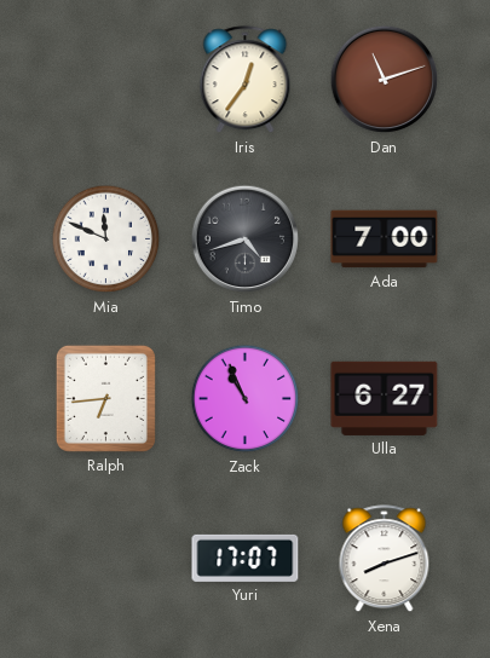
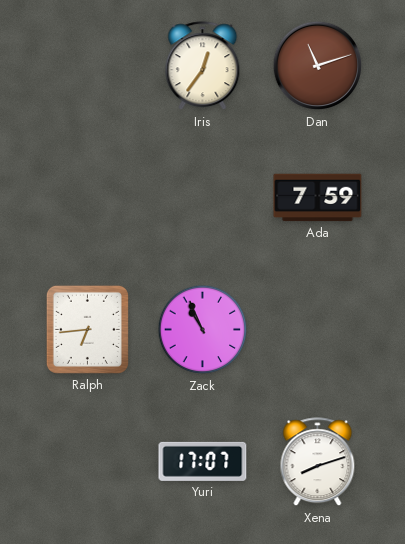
Mia: 11:49 -> none
Timo: 4:42 -> none
Ada: 7:00 -> 7:59
Ulla: 6:27 -> none
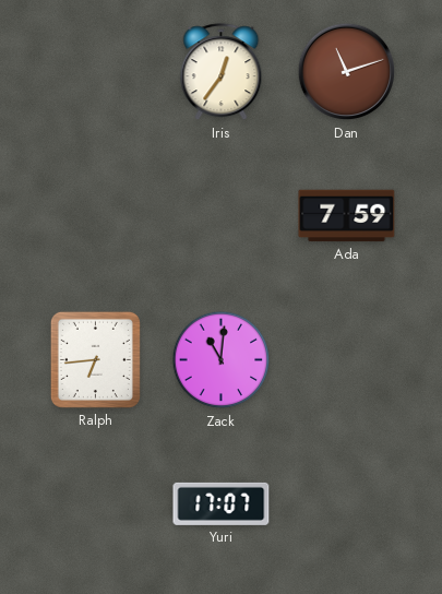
Zack: 10:56 -> 11:01
Xena: 8:12 -> none
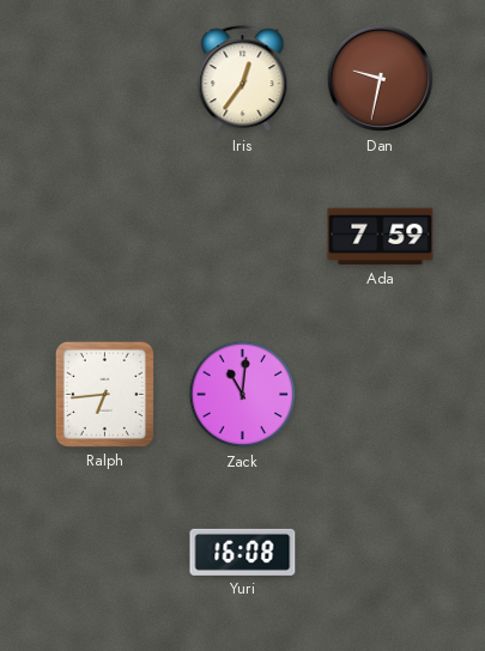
Dan: 11:12 -> 9:32
Yuri: 17:07 -> 16:08
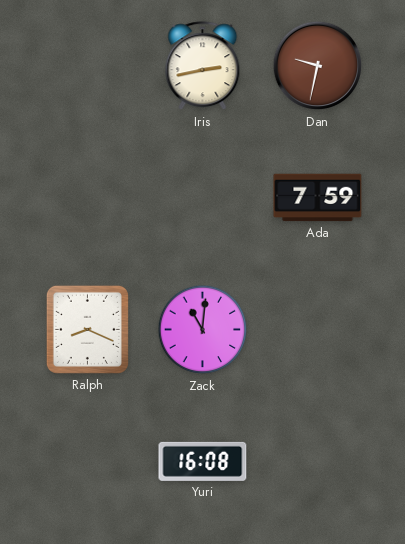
Iris: 12:36 -> 2:43
Ralph: 6:44 -> 8:19
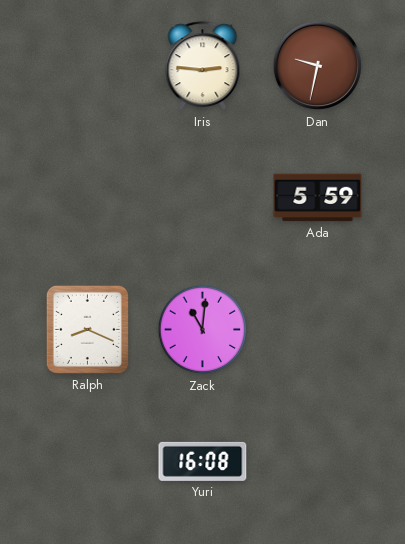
Iris: 2:43 -> 2:46
Ada: 7:59 -> 5:59
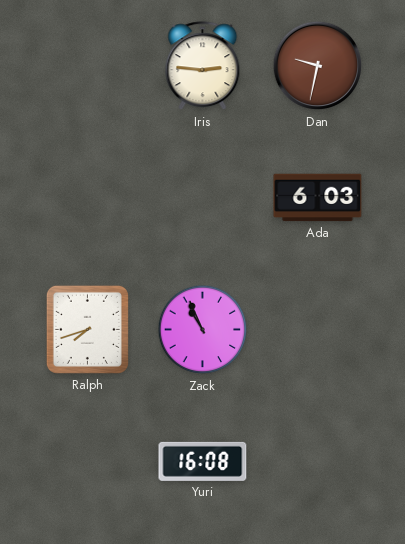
Ada: 5:59 -> 6:03
Ralph: 8:19 -> 7:42
Zack: 11:01 -> 10:56
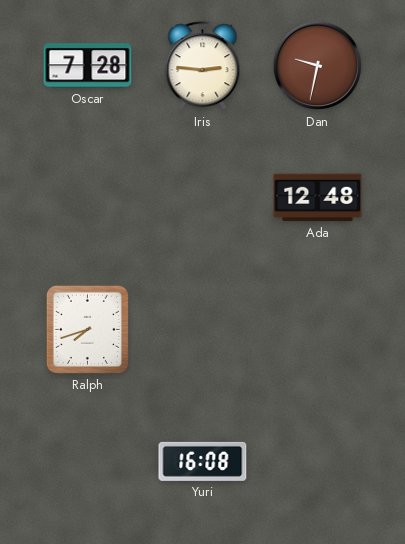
Oscar: none -> 7:28
Ada: 6:03 -> 12:48
Zack: 10:56 -> none
